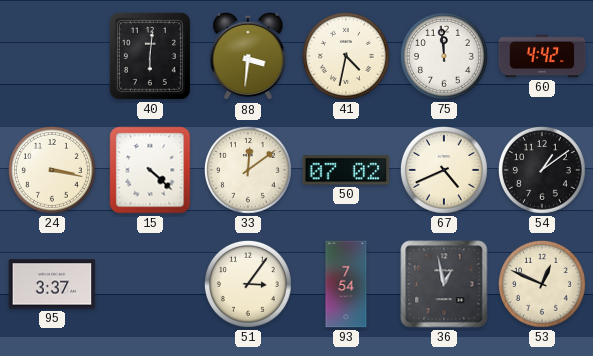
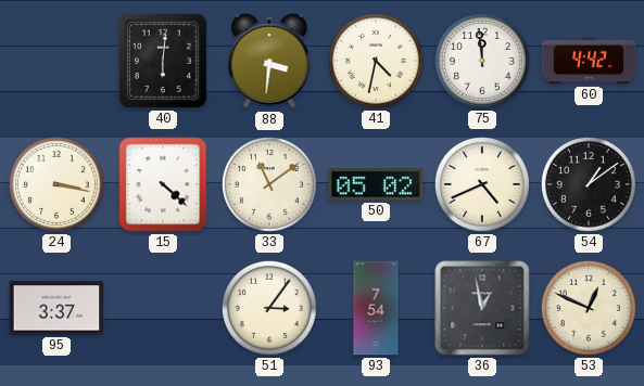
33: 12:09 -> 11:09
50: 07:02 -> 05:02
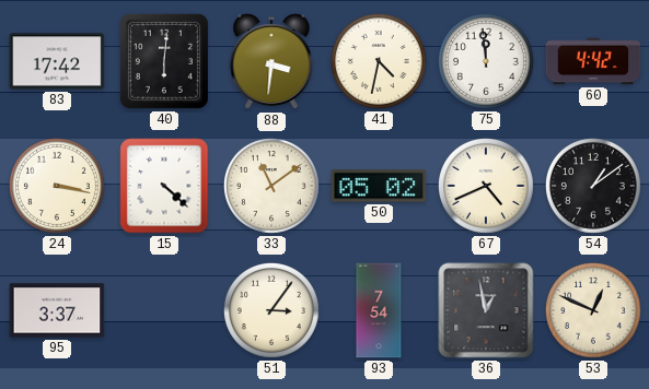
83: none -> 17:42
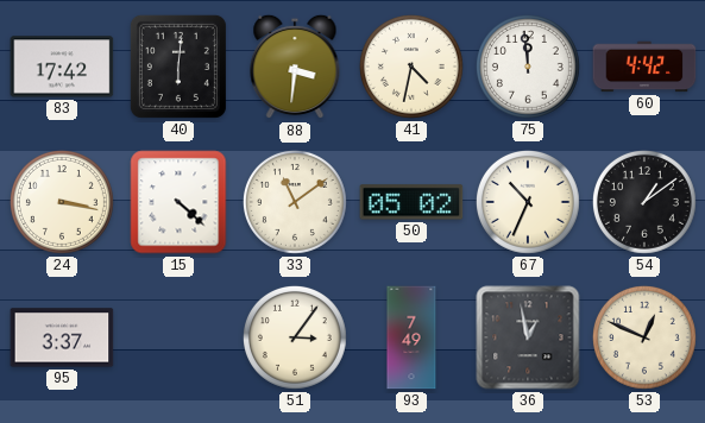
67: 4:41 -> 10:34
93: 7:54 -> 7:49
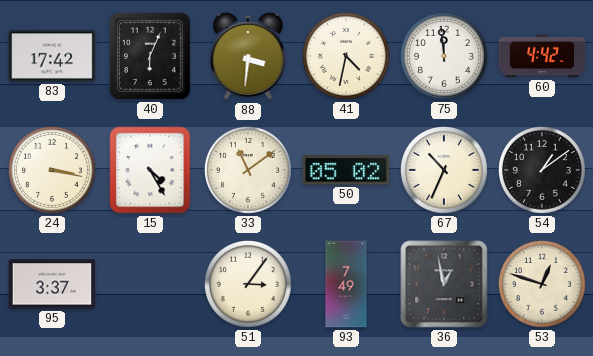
40: 6:01 -> 6:04
15: 4:22 -> 4:25
53: 12:49 -> 12:48
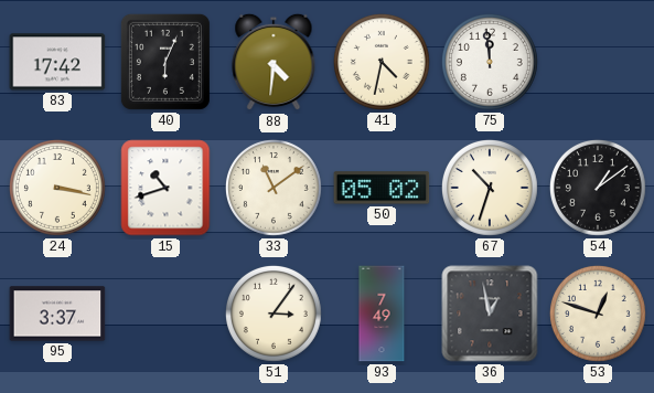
88: 3:31 -> 4:31
60: 4:42 -> none
15: 4:25 -> 10:42
67: 10:34 -> 10:33
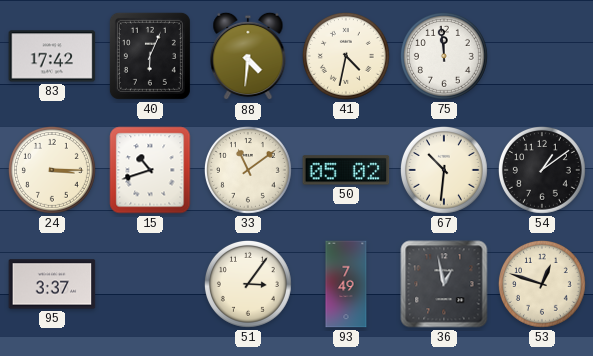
24: 3:17 -> 3:15
67: 10:33 -> 10:31
